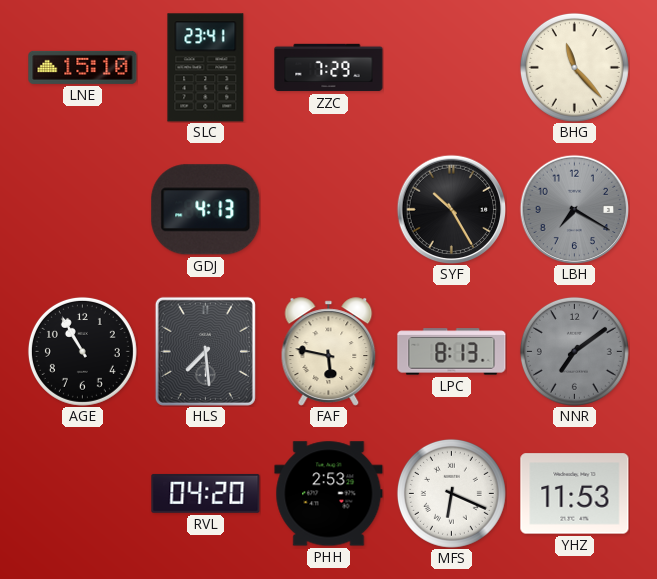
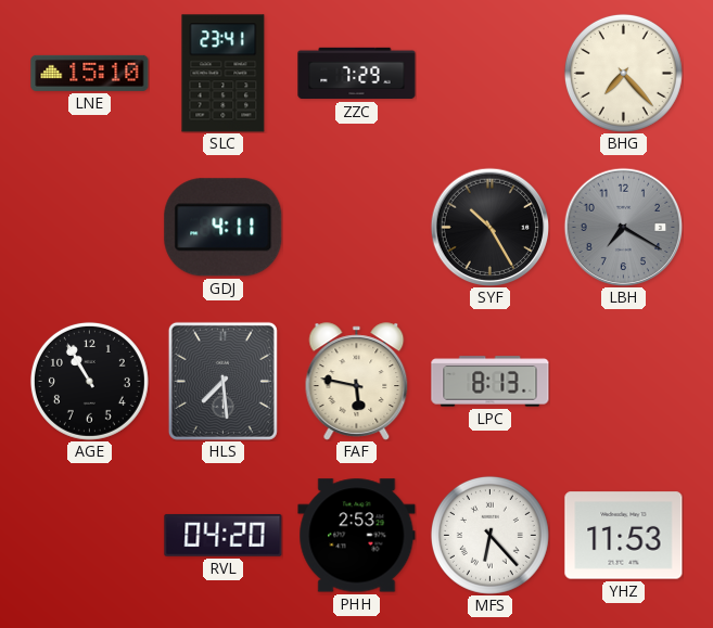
BHG: 11:23 -> 7:23
GDJ: 4:13 -> 4:11
NNR: 7:09 -> none
MFS: 6:19 -> 6:23
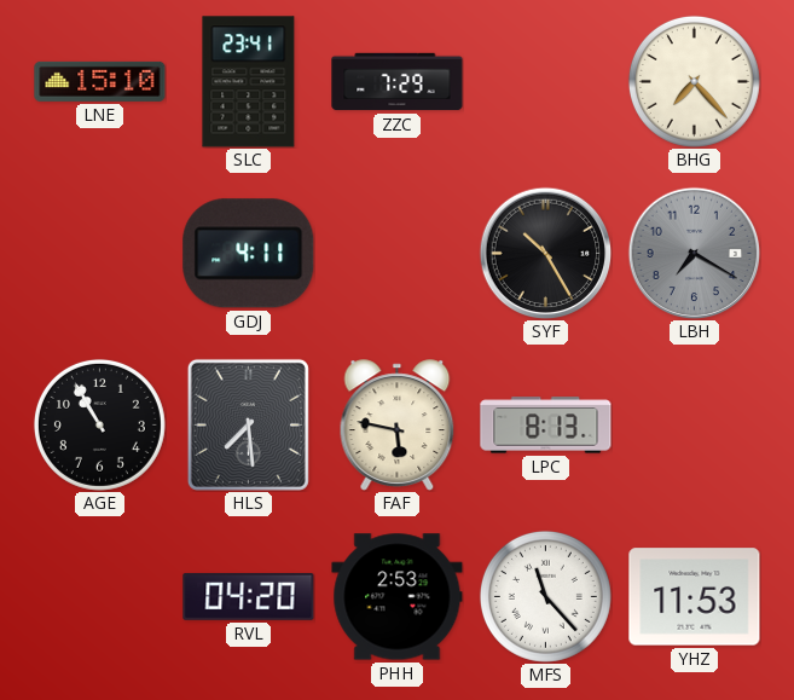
MFS: 6:23 -> 11:23
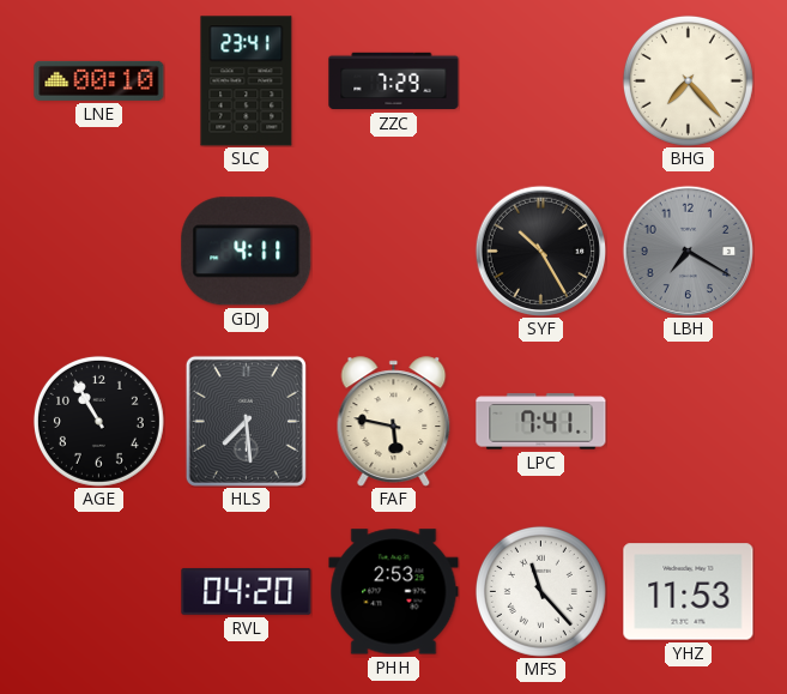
LNE: 15:10 -> 00:10
LPC: 8:13 -> 7:41
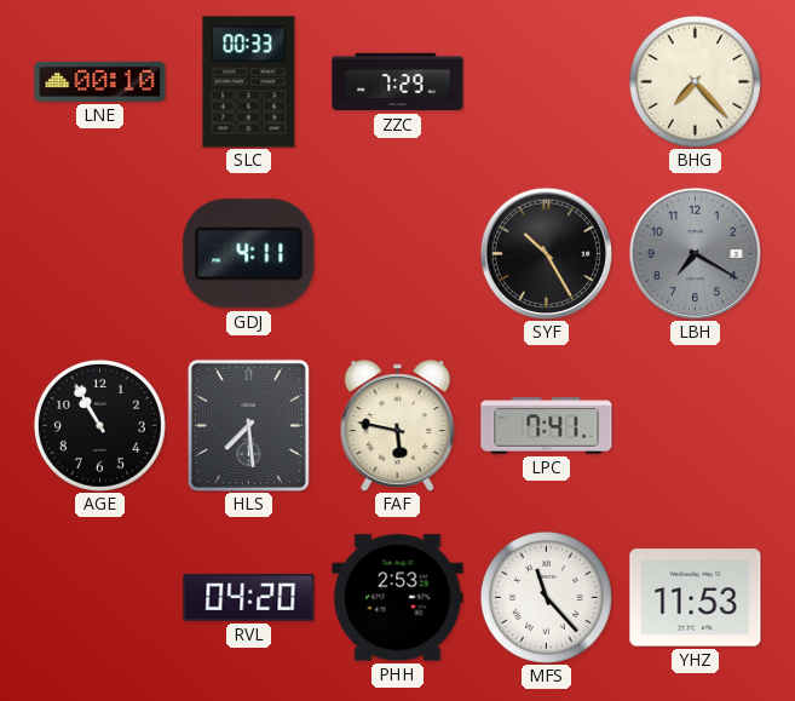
SLC: 23:41 -> 00:33
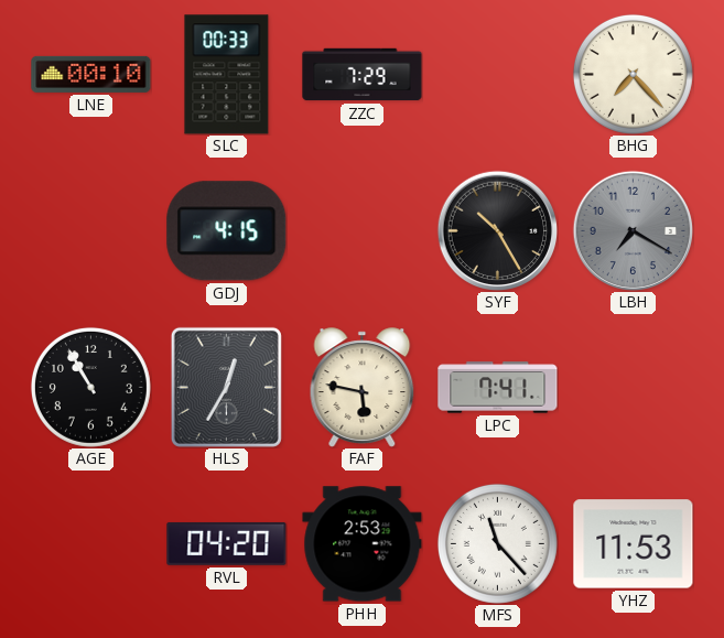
GDJ: 4:11 -> 4:15
HLS: 7:29 -> 12:35
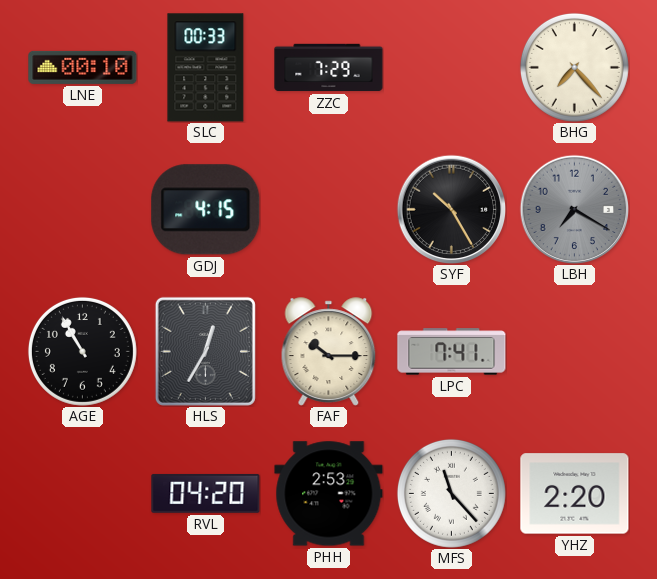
FAF: 5:47 -> 10:15
YHZ: 11:53 -> 2:20
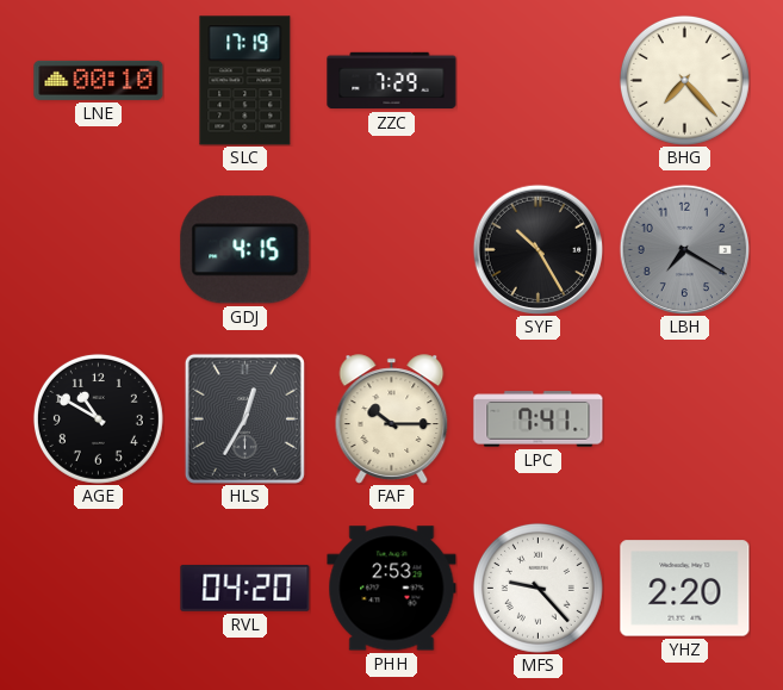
SLC: 00:33 -> 17:19
AGE: 10:55 -> 10:50
MFS: 11:23 -> 9:23
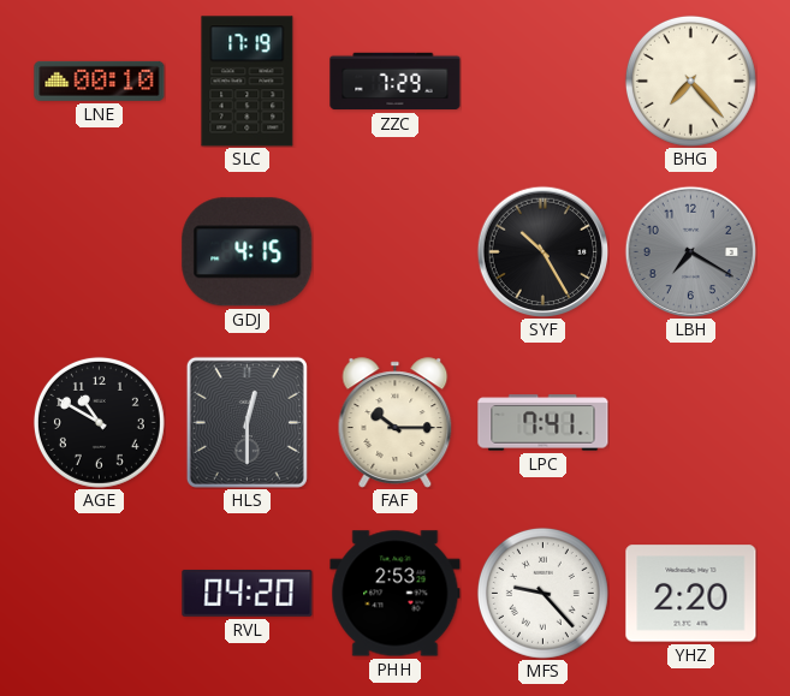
HLS: 12:35 -> 12:30
